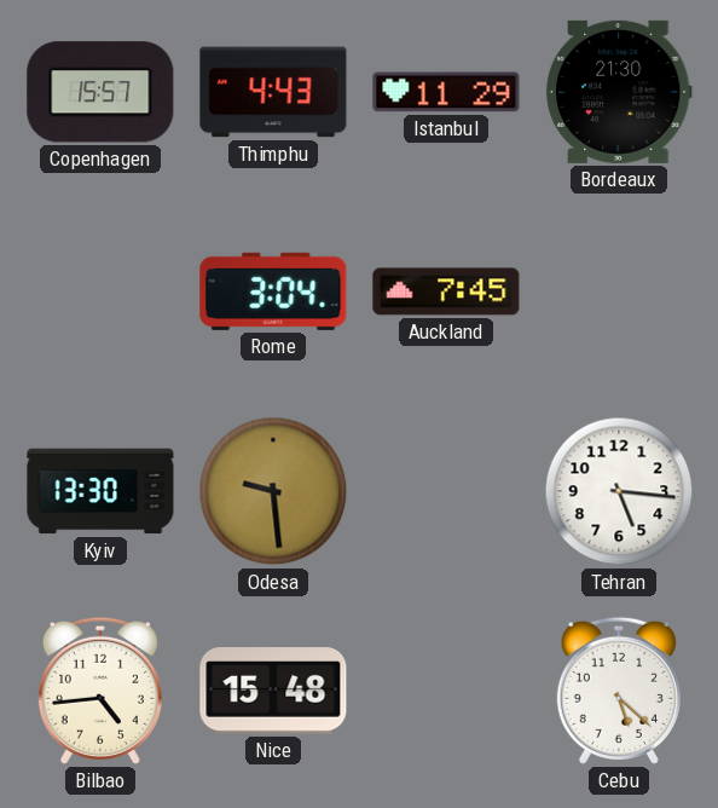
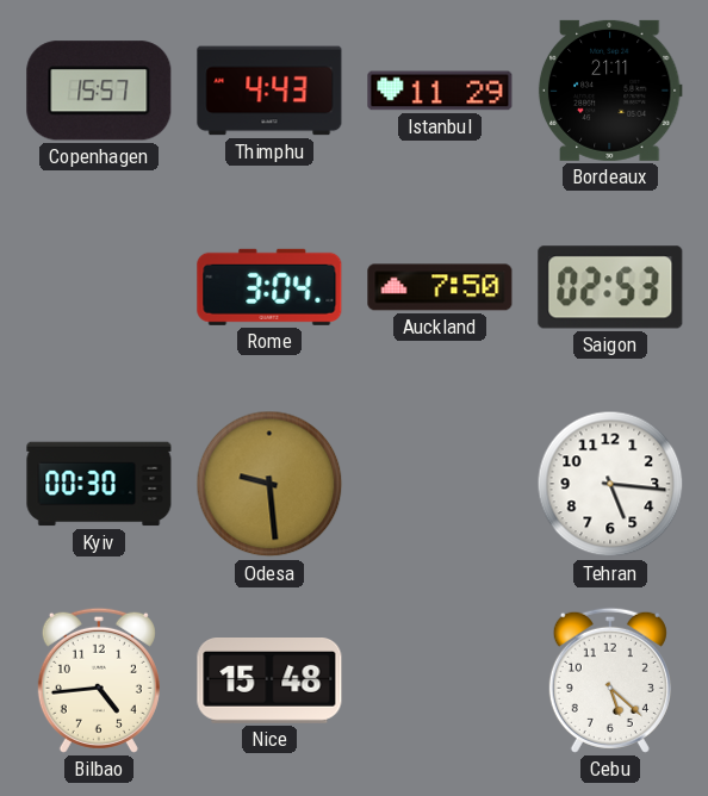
Bordeaux: 21:30 -> 21:11
Auckland: 7:45 -> 7:50
Saigon: none -> 02:53
Kyiv: 13:30 -> 00:30
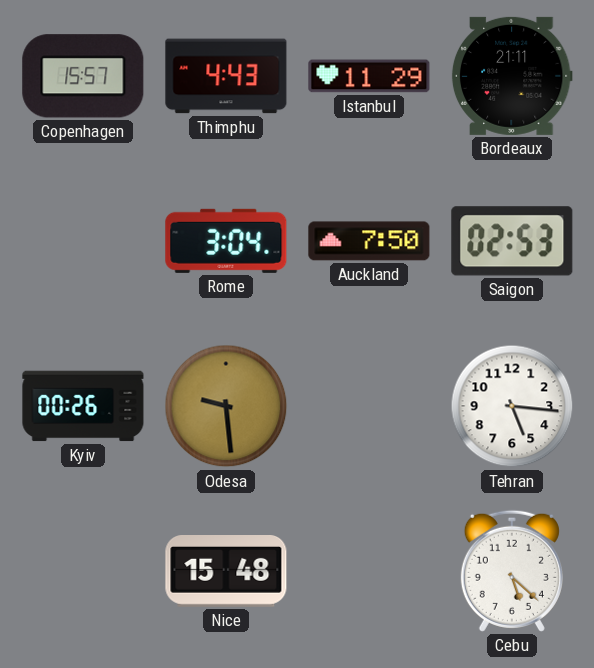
Kyiv: 00:30 -> 00:26
Bilbao: 4:44 -> none
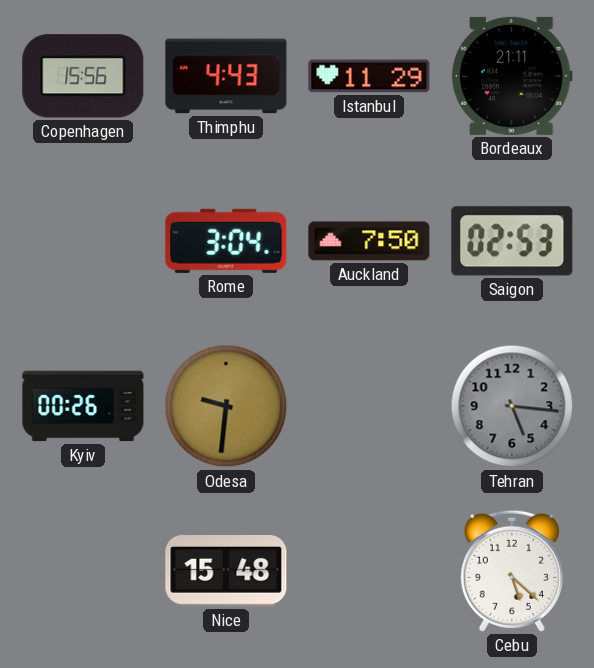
Copenhagen: 15:57 -> 15:56
Odesa: 9:29 -> 9:31
Tehran dial: white -> grey
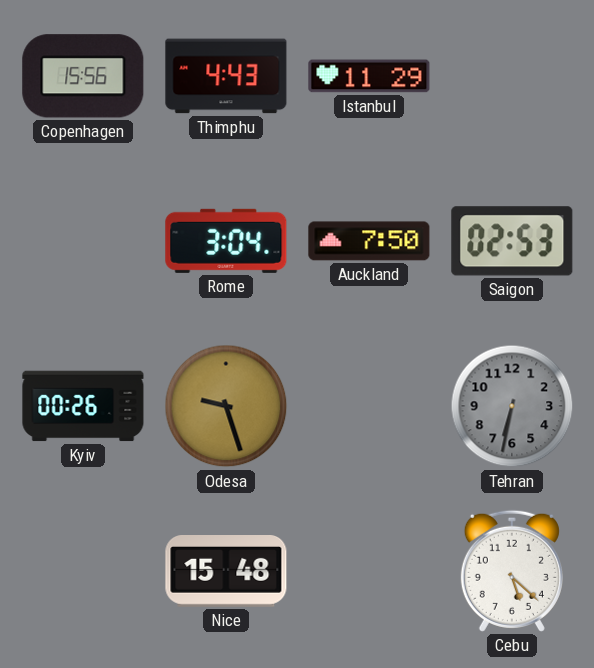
Bordeaux: 21:11 -> none
Odesa: 9:31 -> 9:27
Tehran: 5:16 -> 6:32
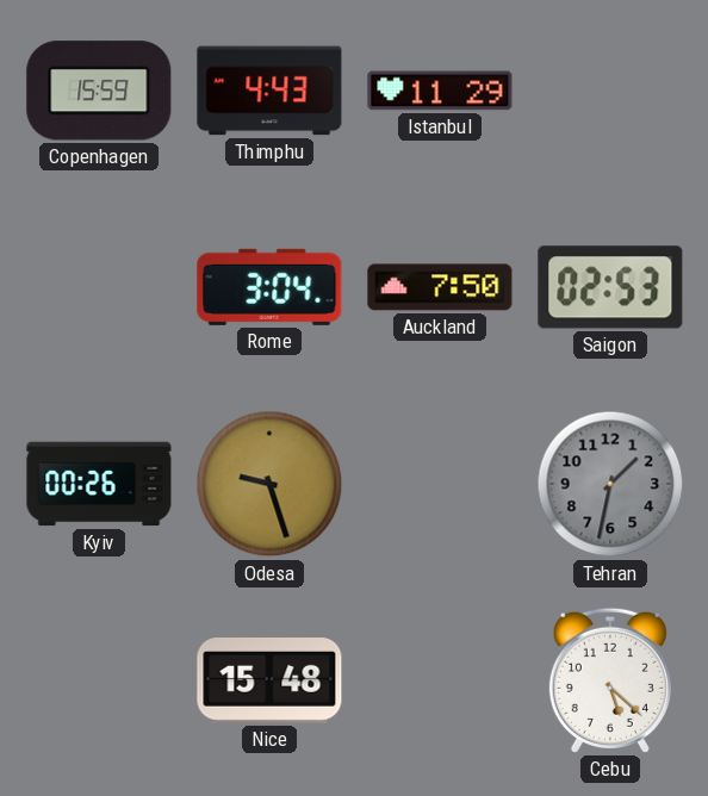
Copenhagen: 15:56 -> 15:59
Tehran: 6:32 -> 1:32
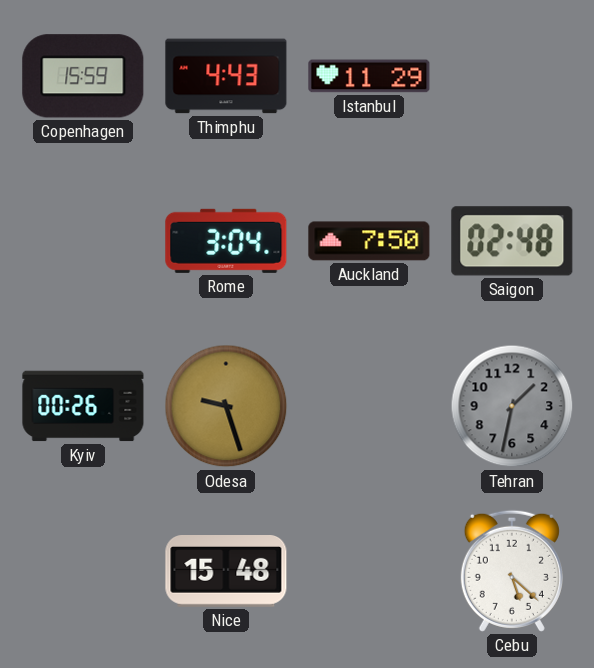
Saigon: 02:53 -> 02:48
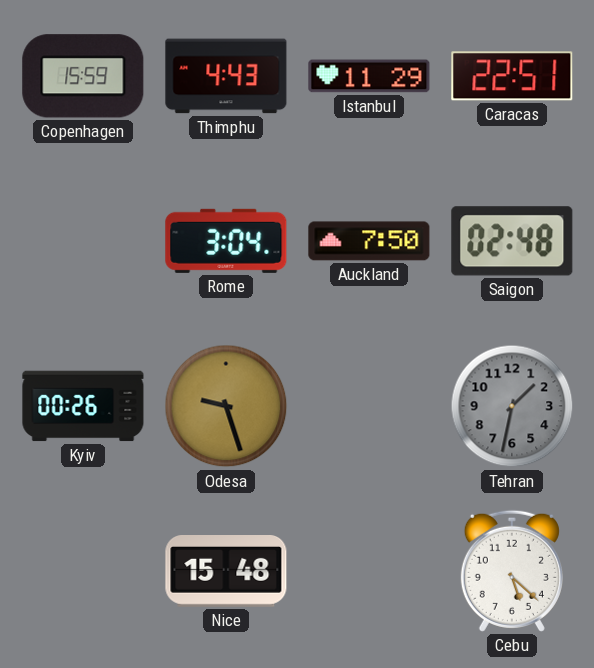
Caracas: none -> 22:51
